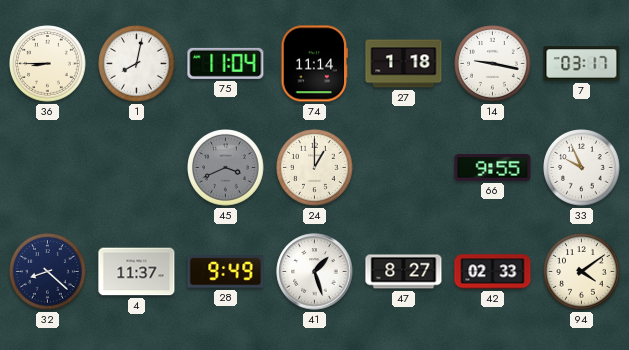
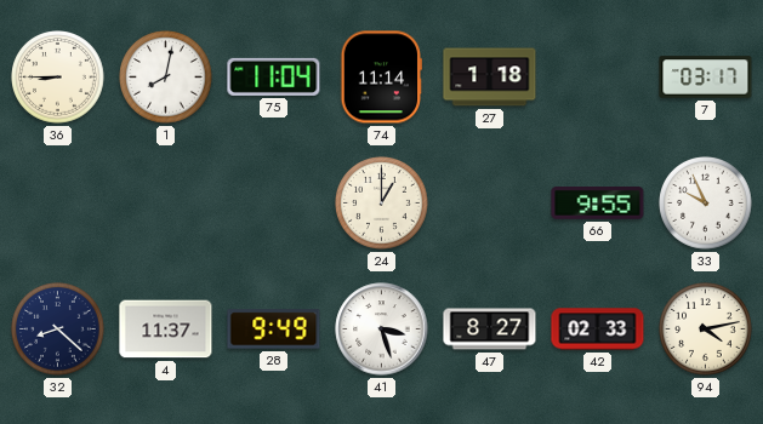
14: 9:17 -> none
45: 3:41 -> none
41: 1:27 -> 3:27
94: 4:09 -> 4:13
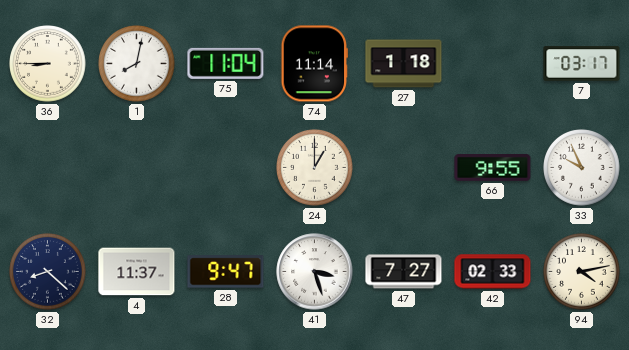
28: 9:49 -> 9:47
47: 8:27 -> 7:27
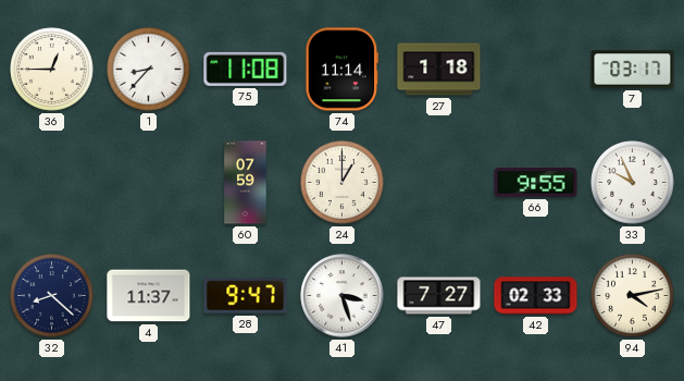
36: 8:45 -> 12:45
1: 8:02 -> 8:37
75: 11:04 -> 11:08
60: none -> 07:59
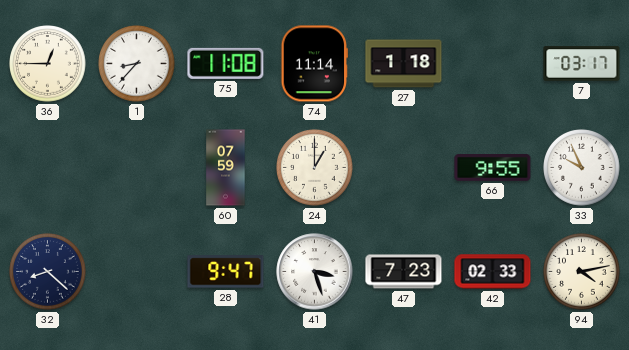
4: 11:37 -> none
47: 7:27 -> 7:23
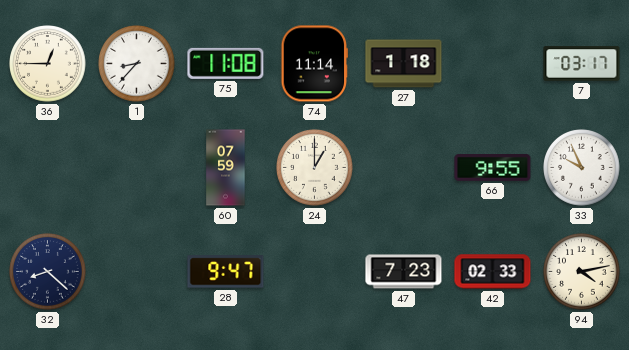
41: 3:27 -> none
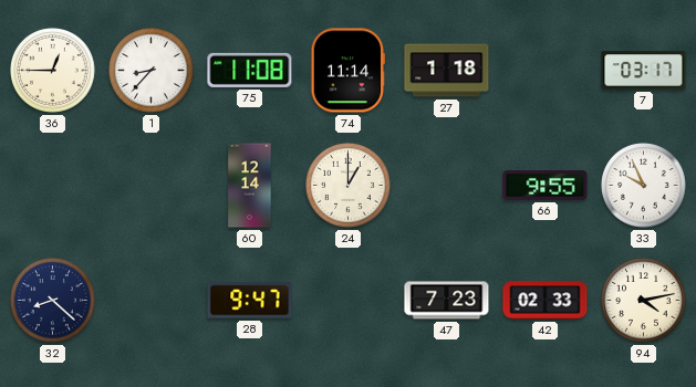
60: 07:59 -> 12:14
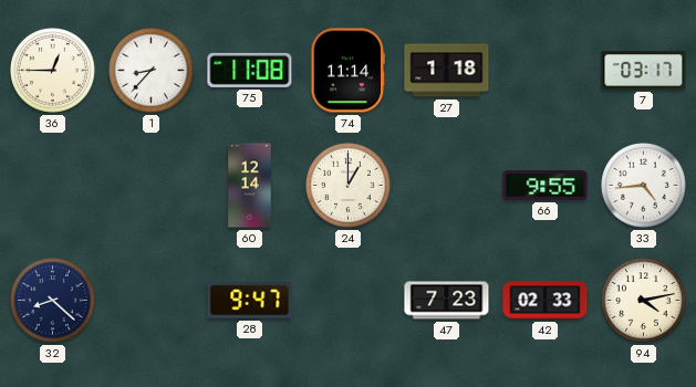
33: 9:56 -> 4:44
